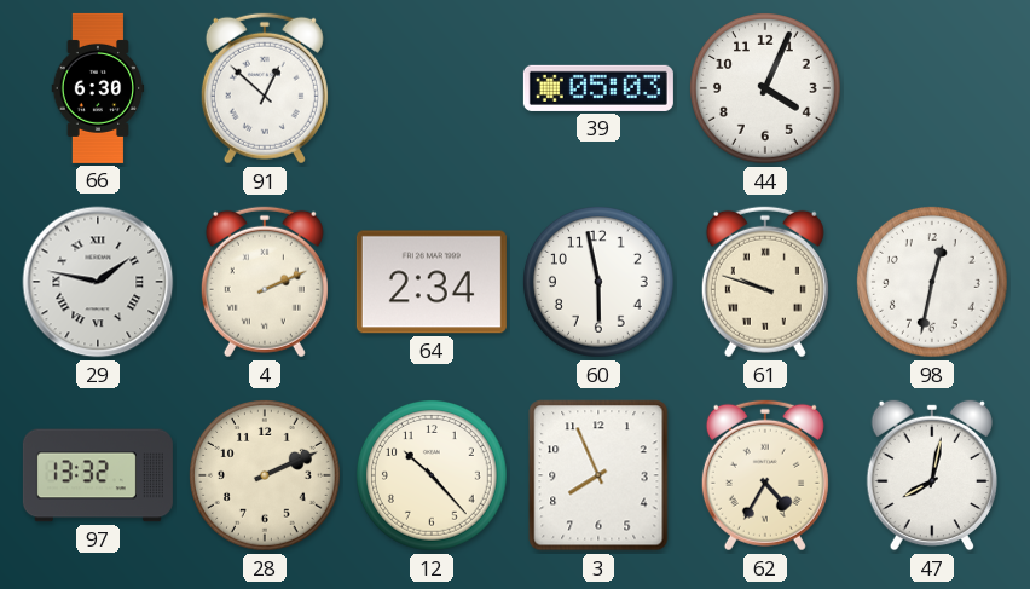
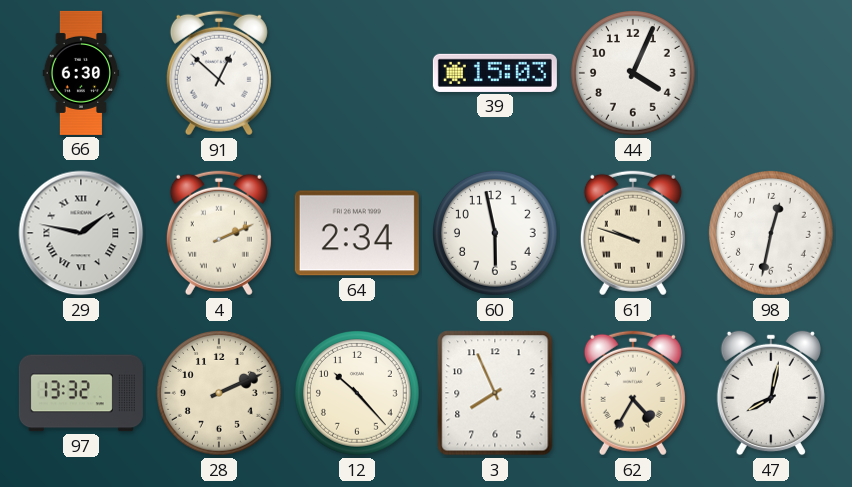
39: 05:03 -> 15:03
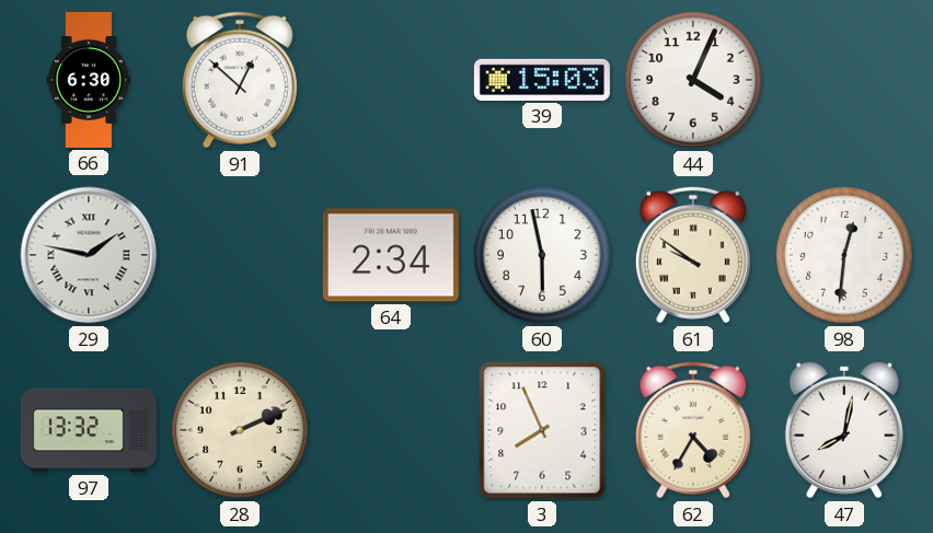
4: 2:11 -> none
61: 9:48 -> 9:51
98: 12:32 -> 12:31
12: 10:23 -> none
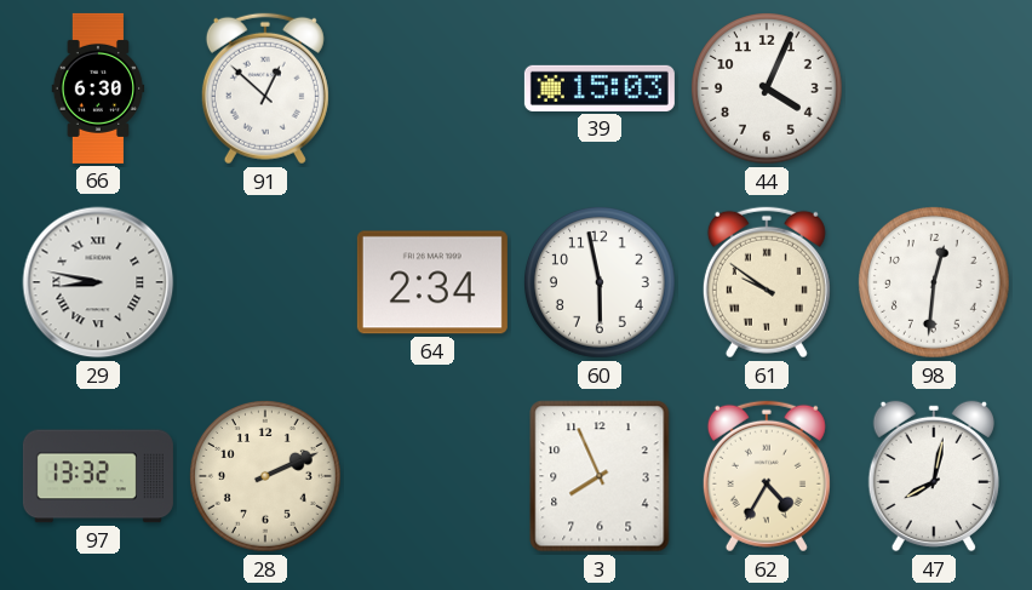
29: 1:47 -> 8:47
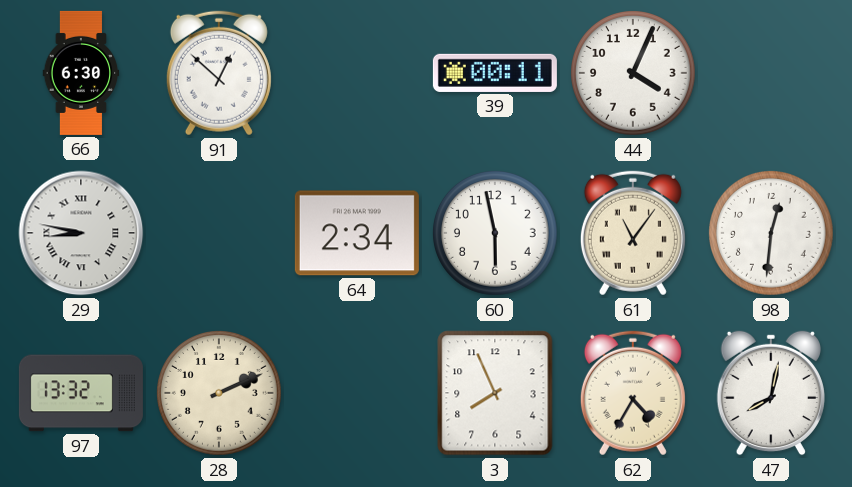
39: 15:03 -> 00:11
61: 9:51 -> 11:06
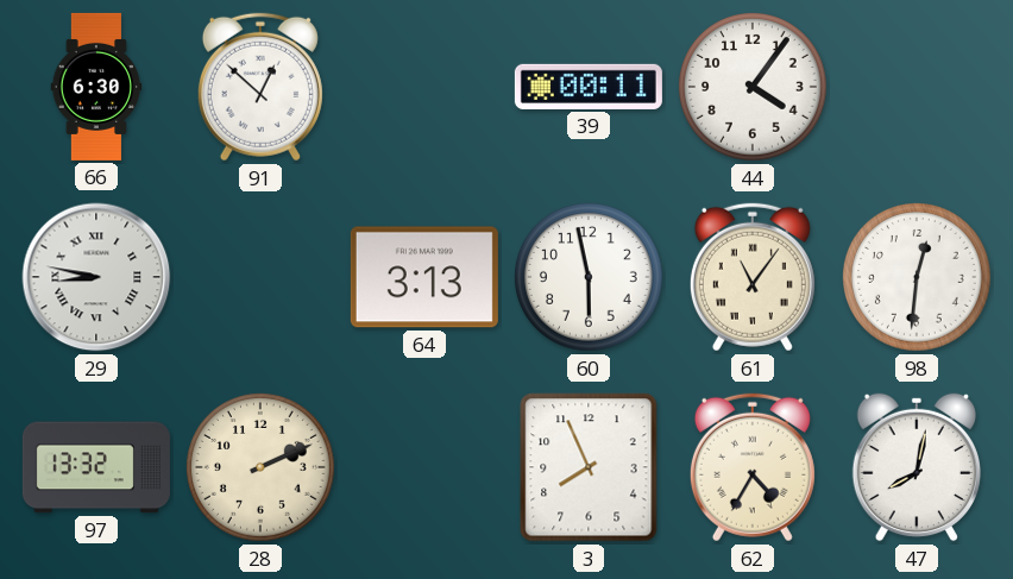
44: 4:04 -> 4:06
64: 2:34 -> 3:13
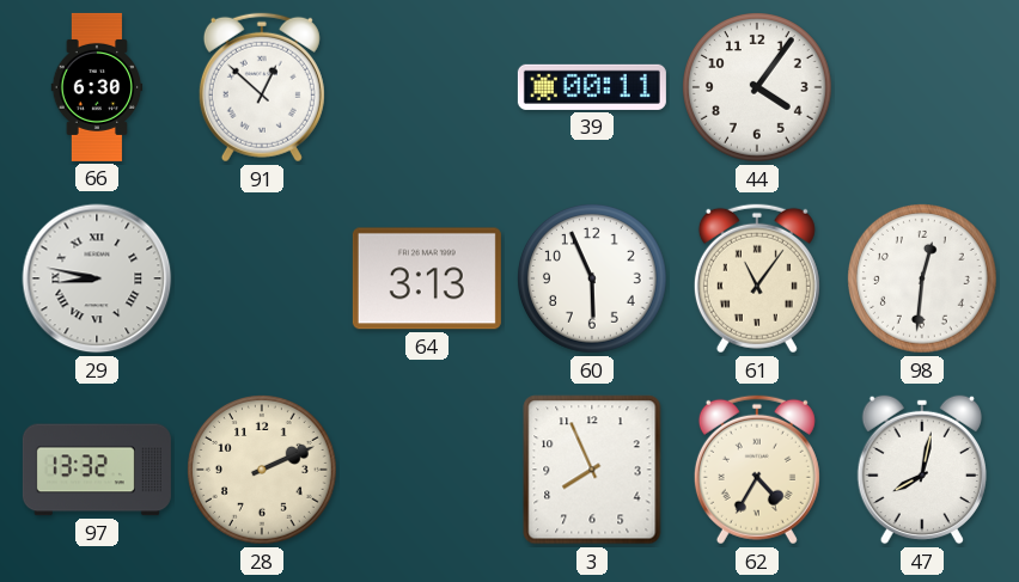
60: 5:58 -> 5:56
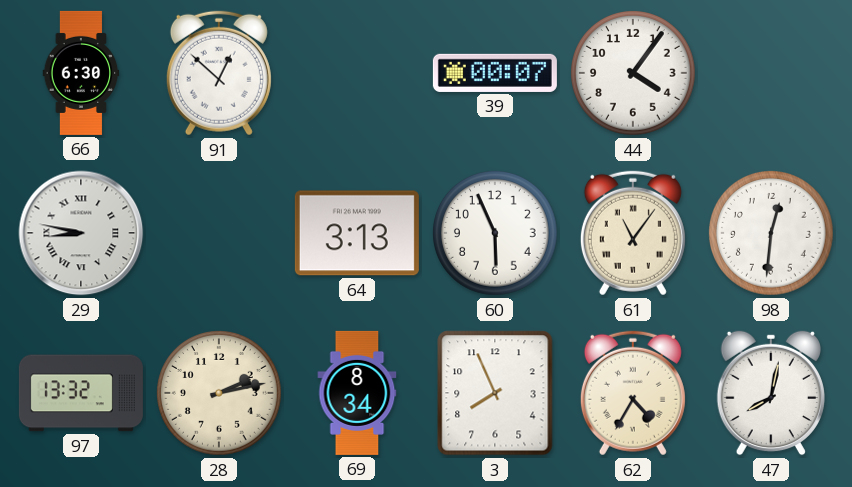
39: 00:11 -> 00:07
28: 2:11 -> 2:13
69: none -> 8:34
